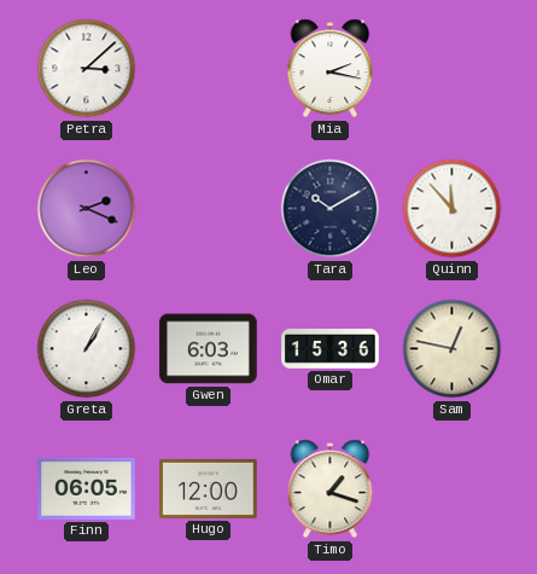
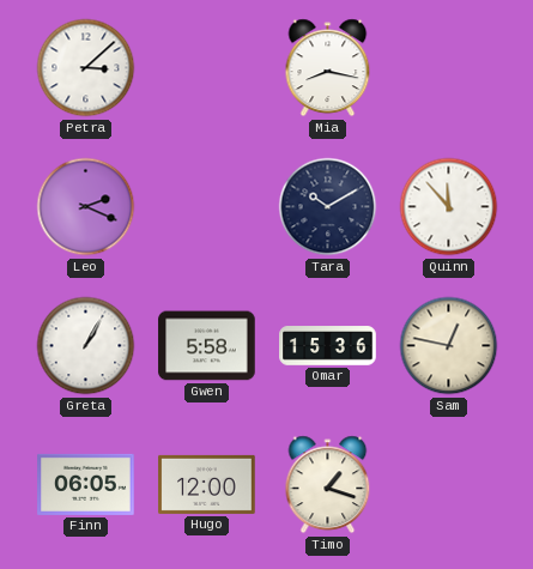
Mia: 2:17 -> 8:17
Gwen: 6:03 -> 5:58
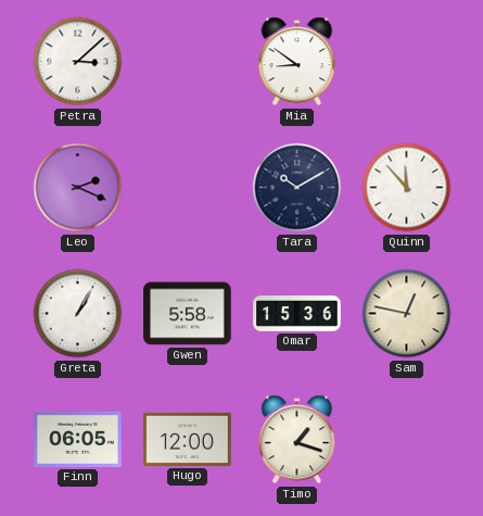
Mia: 8:17 -> 8:51
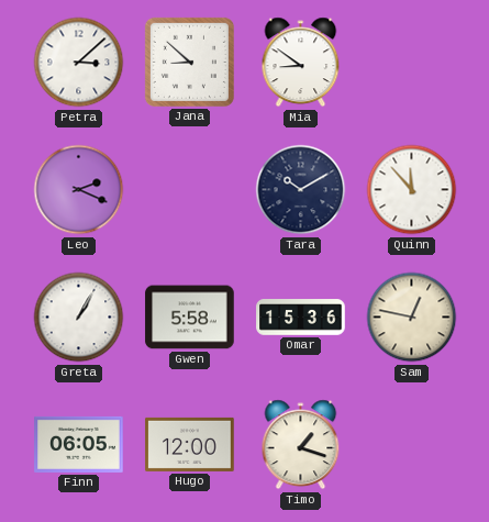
Jana: none -> 8:52
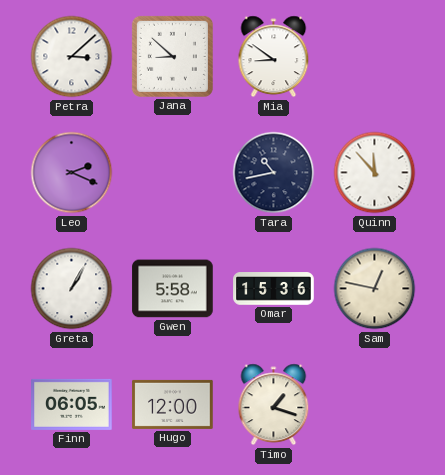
Tara: 10:10 -> 10:43
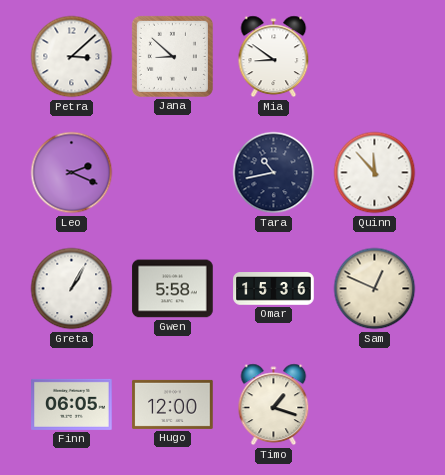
Sam: 12:47 -> 12:49
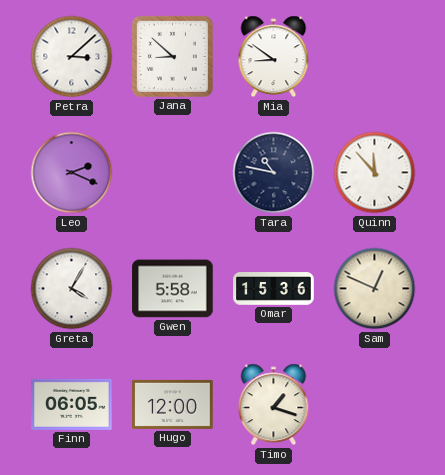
Tara: 10:43 -> 10:47
Greta: 1:05 -> 4:05
